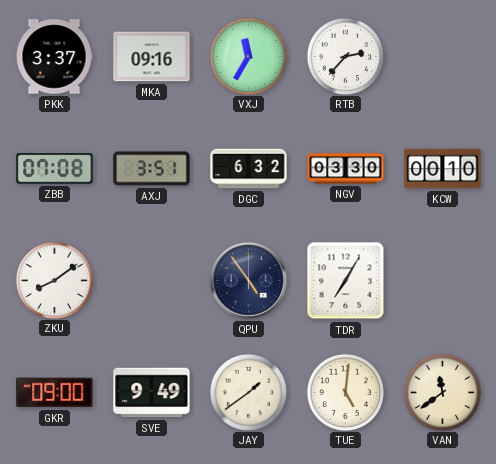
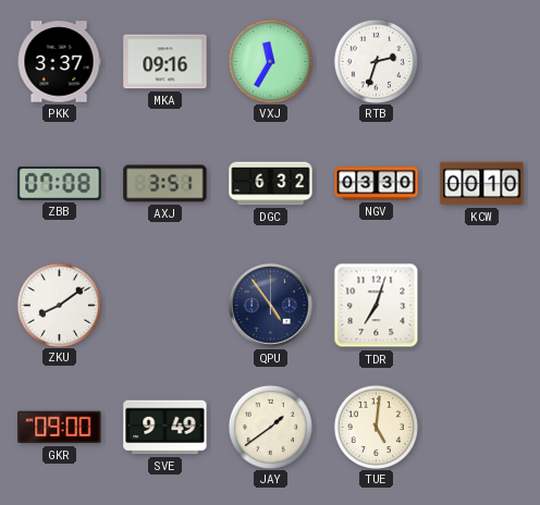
RTB: 2:37 -> 2:33
TDR: 7:05 -> 7:03
VAN: 11:39 -> none
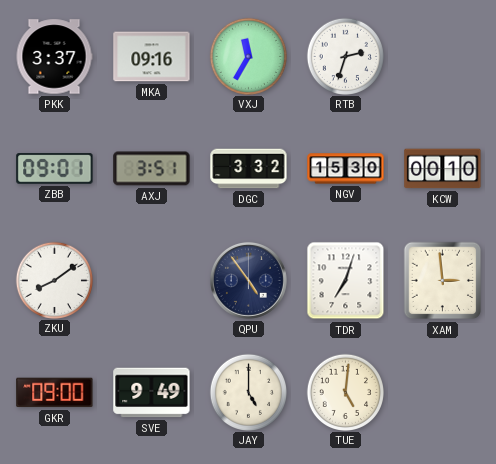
ZBB: 07:08 -> 09:01
DGC: 6:32 -> 3:32
NGV: 03:30 -> 15:30
XAM: none -> 2:59
JAY: 1:39 -> 5:00
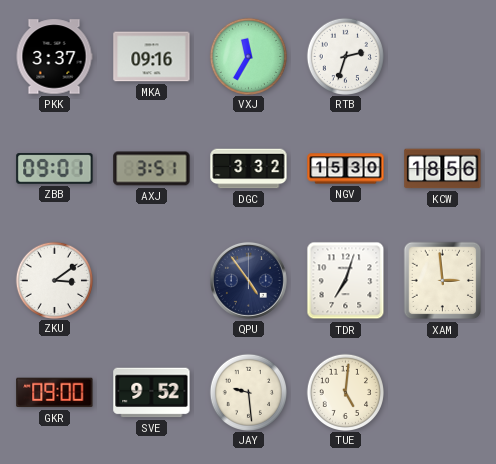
KCW: 00:10 -> 18:56
ZKU: 8:09 -> 3:09
SVE: 9:49 -> 9:52
JAY: 5:00 -> 9:29
